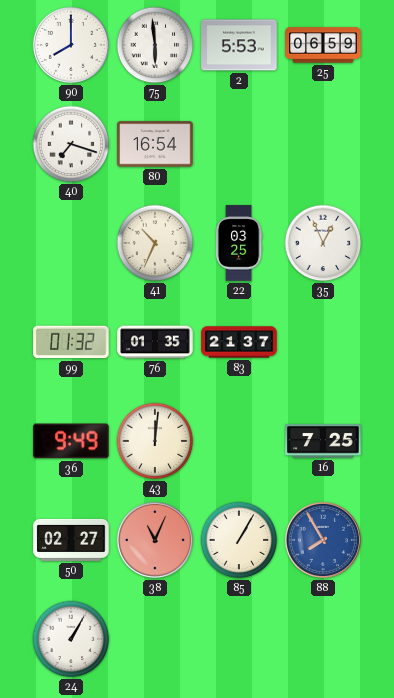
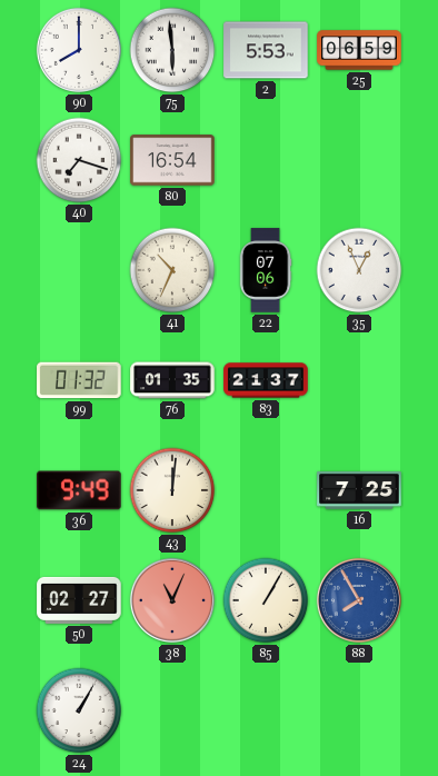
22: 03:25 -> 07:06
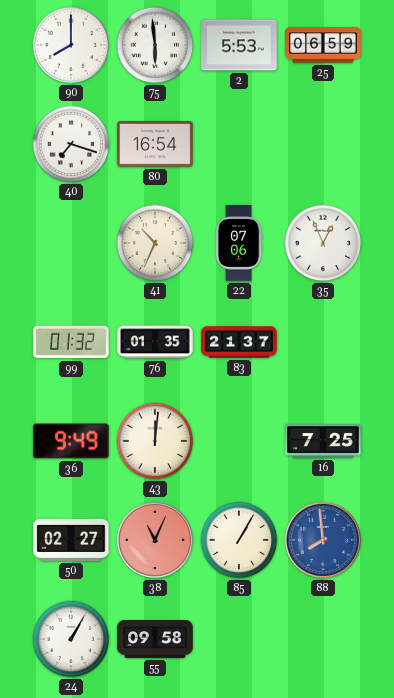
88: 7:55 -> 7:59
55: none -> 09:58
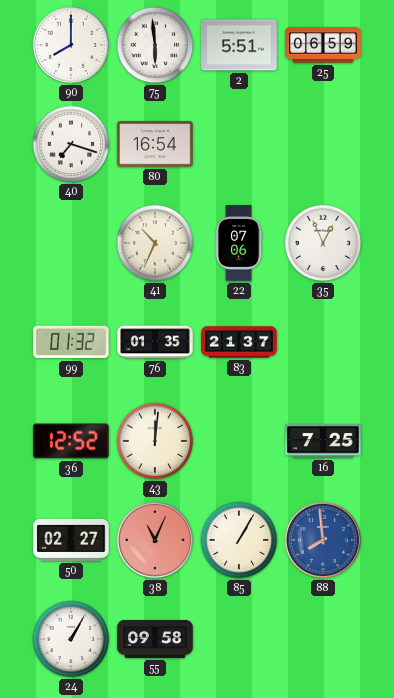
2: 5:53 -> 5:51
36: 9:49 -> 12:52
